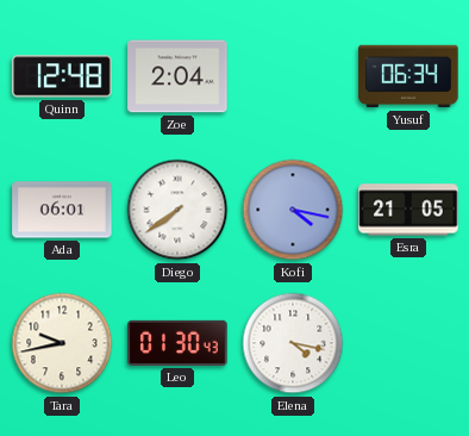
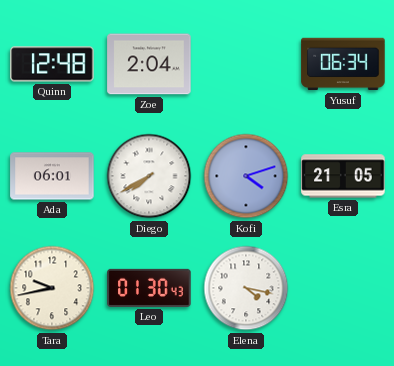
Diego: 7:39 -> 7:40
Kofi: 4:17 -> 4:12
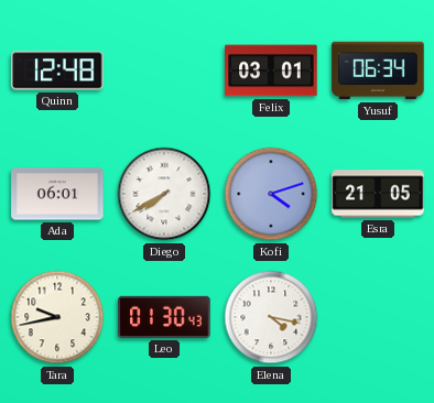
Zoe: 2:04 -> none
Felix: none -> 03:01
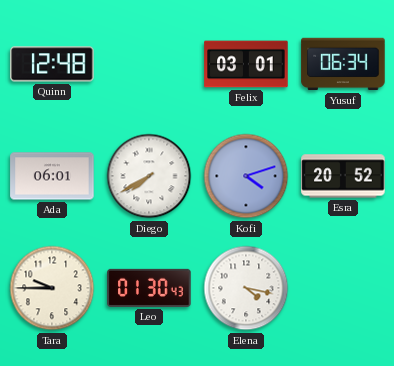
Esra: 21:05 -> 20:52
Tara: 9:43 -> 9:45
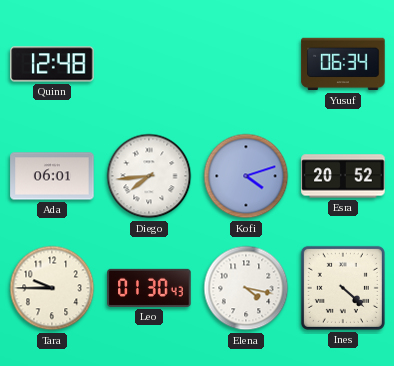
Felix: 03:01 -> none
Diego: 7:40 -> 7:44
Ines: none -> 4:22
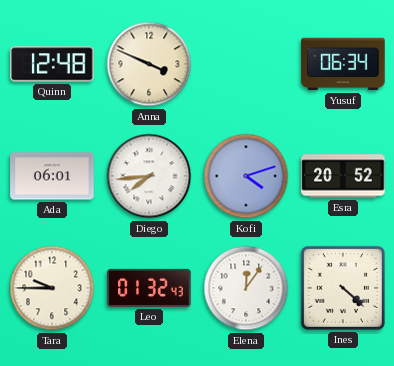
Anna: none -> 3:49
Leo: 01:30 -> 01:32
Elena: 4:17 -> 12:06
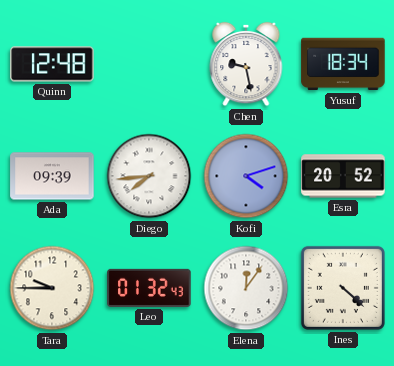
Anna: 3:49 -> none
Chen: none -> 9:28
Yusuf: 06:34 -> 18:34
Ada: 06:01 -> 09:39
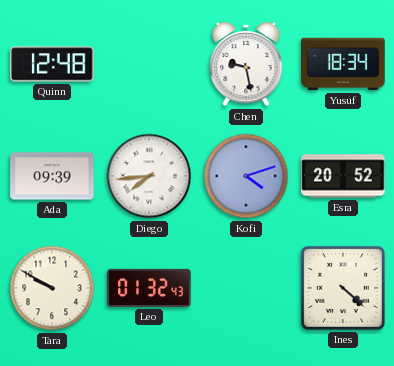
Tara: 9:45 -> 9:50
Elena: 12:06 -> none
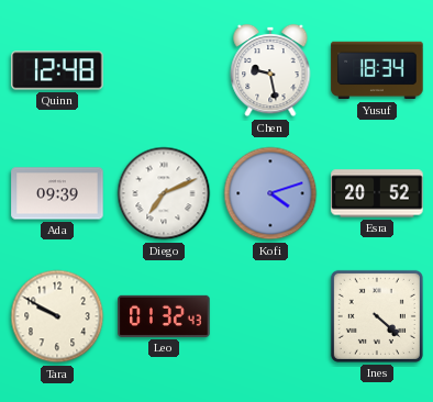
Diego: 7:44 -> 7:11
